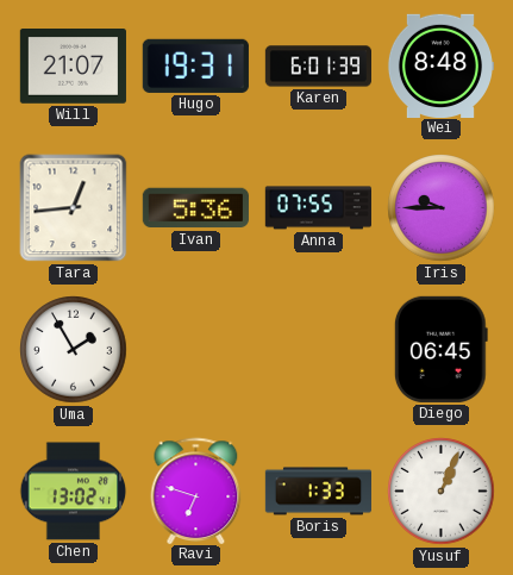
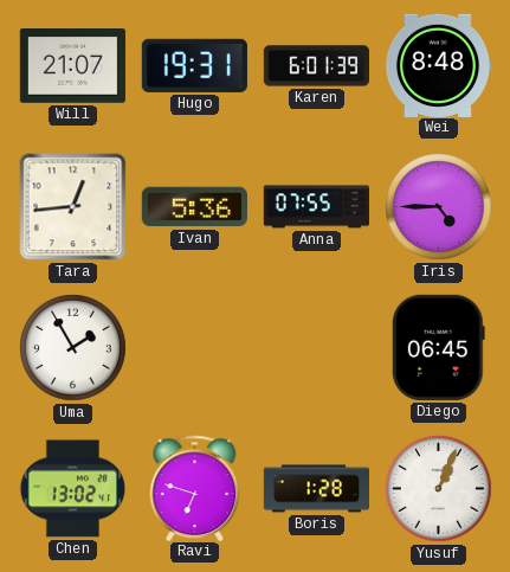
Iris: 9:45 -> 4:45
Boris: 1:33 -> 1:28
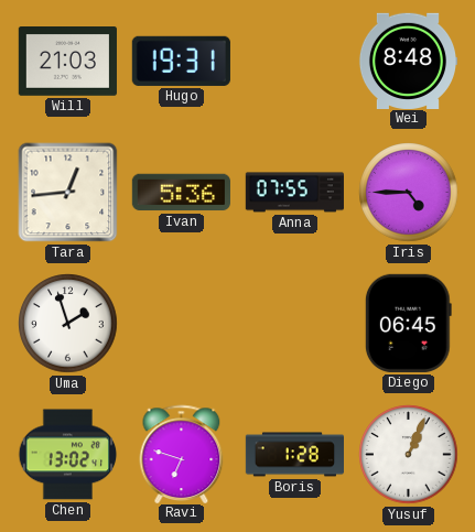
Will: 21:07 -> 21:03
Karen: 6:01 -> none
Uma: 1:55 -> 1:57
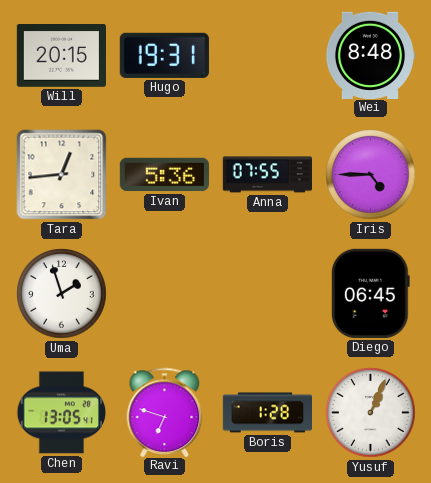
Will: 21:03 -> 20:15
Chen: 13:02 -> 13:05
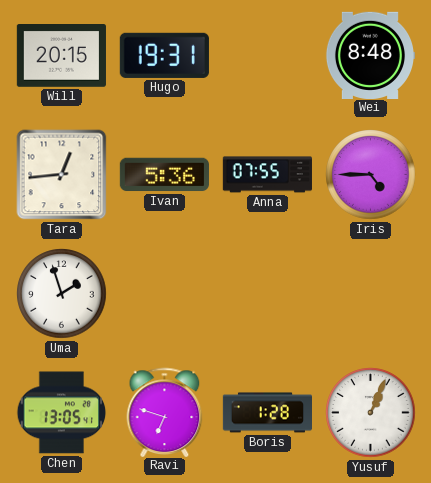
Diego: 06:45 -> none
